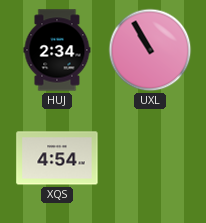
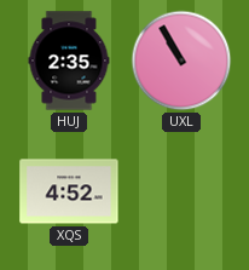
HUJ: 2:34 -> 2:35
XQS: 4:54 -> 4:52
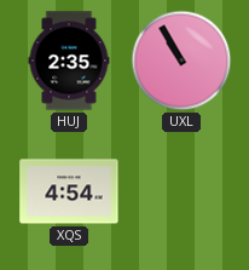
XQS: 4:52 -> 4:54
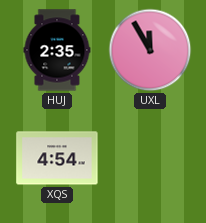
UXL: 10:55 -> 11:55
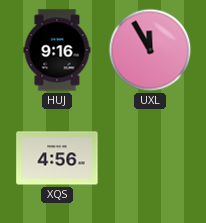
HUJ: 2:35 -> 9:16
XQS: 4:54 -> 4:56
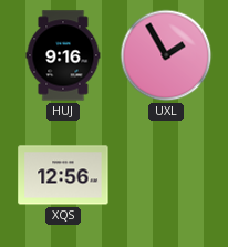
UXL: 11:55 -> 1:55
XQS: 4:56 -> 12:56
